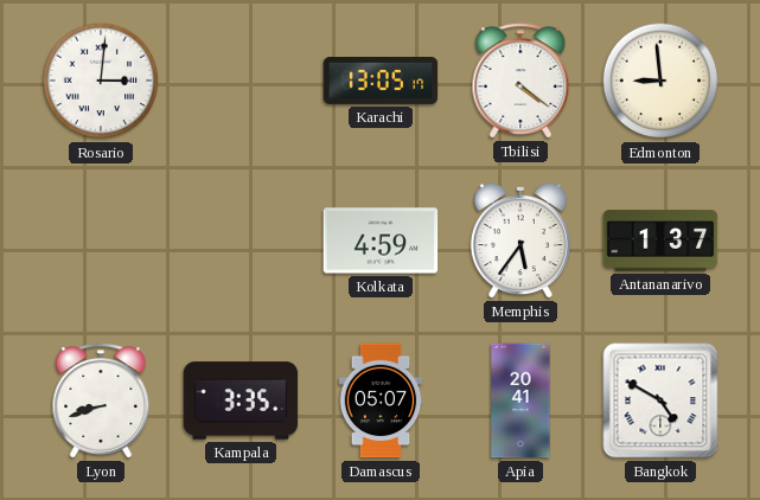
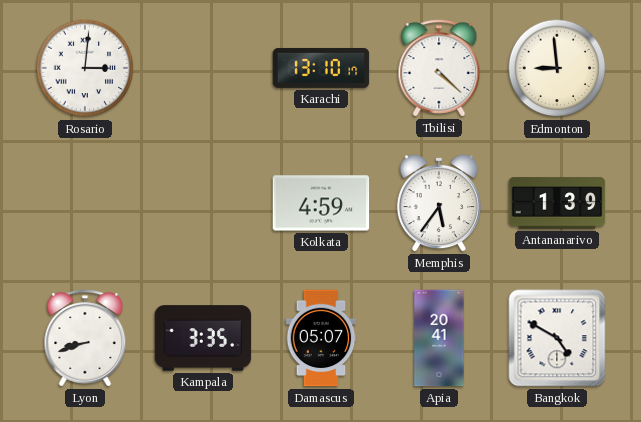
Karachi: 13:05 -> 13:10
Tbilisi: 4:21 -> 4:22
Antananarivo: 1:37 -> 1:39
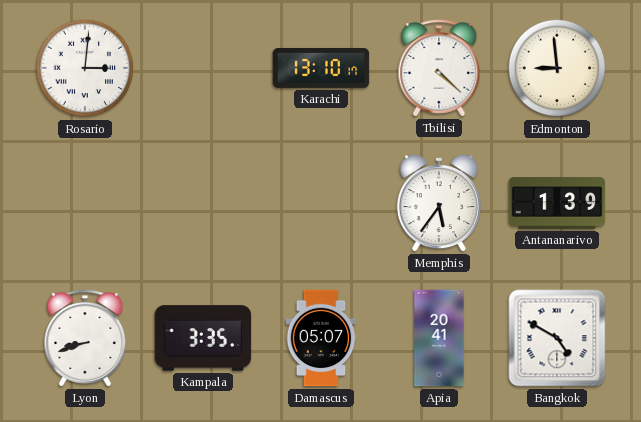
Kolkata: 4:59 -> none
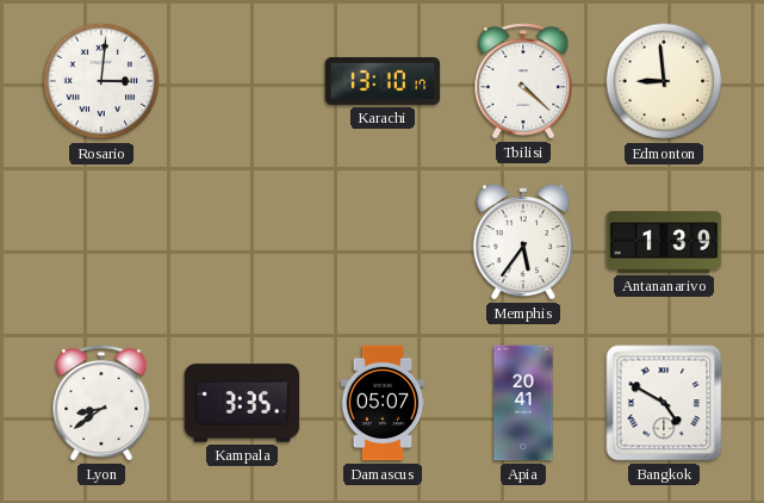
Lyon: 8:42 -> 8:39
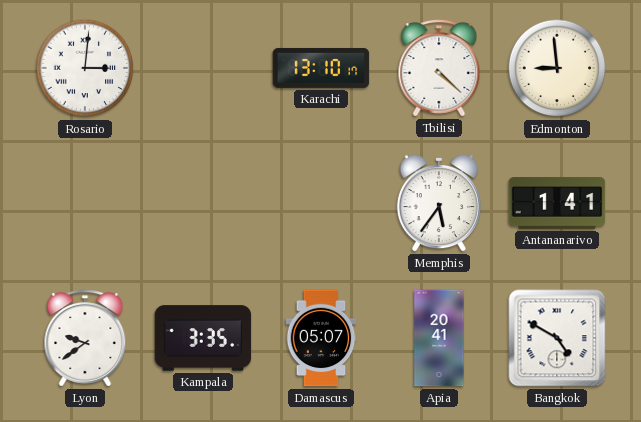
Antananarivo: 1:39 -> 1:41
Lyon: 8:39 -> 9:39
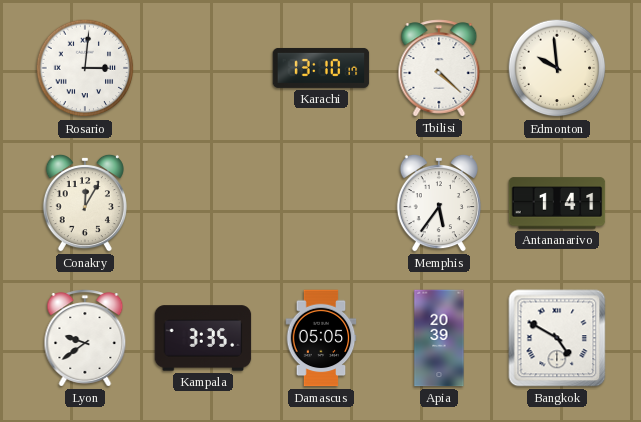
Edmonton: 8:59 -> 9:59
Conakry: none -> 12:05
Damascus: 05:07 -> 05:05
Apia: 20:41 -> 20:39
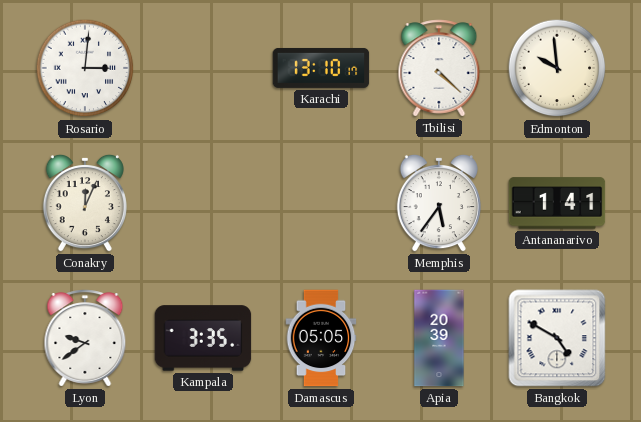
Conakry: 12:05 -> 12:04
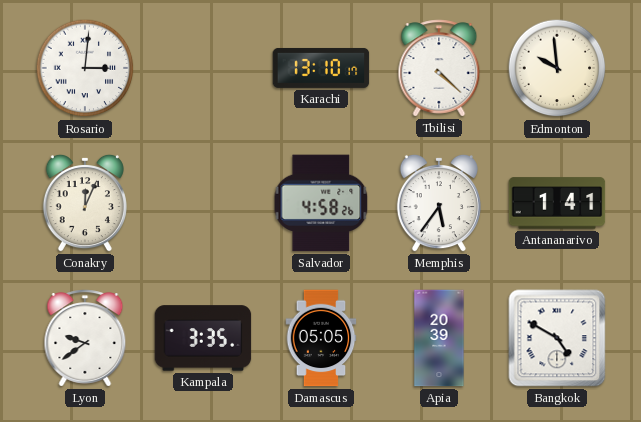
Salvador: none -> 4:58
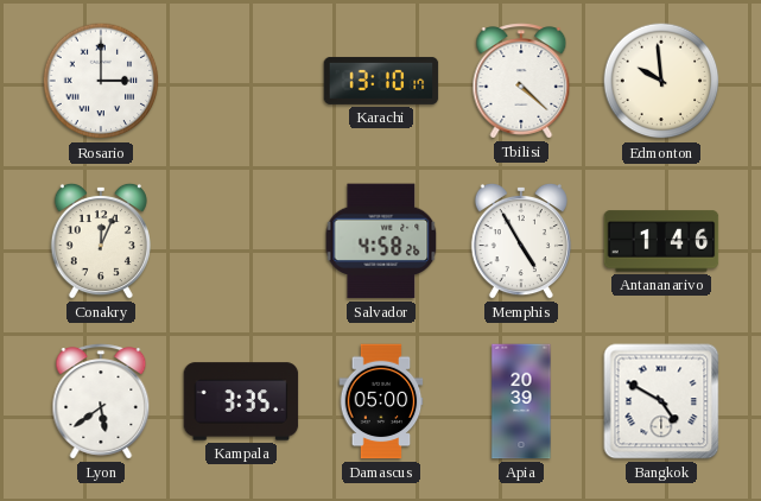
Rosario: 3:01 -> 3:00
Memphis: 5:36 -> 4:55
Antananarivo: 1:41 -> 1:46
Lyon: 9:39 -> 5:39
Damascus: 05:05 -> 05:00
